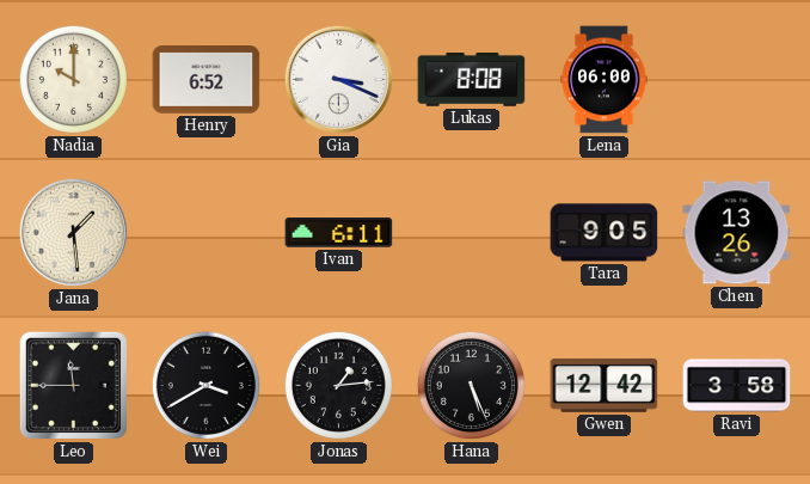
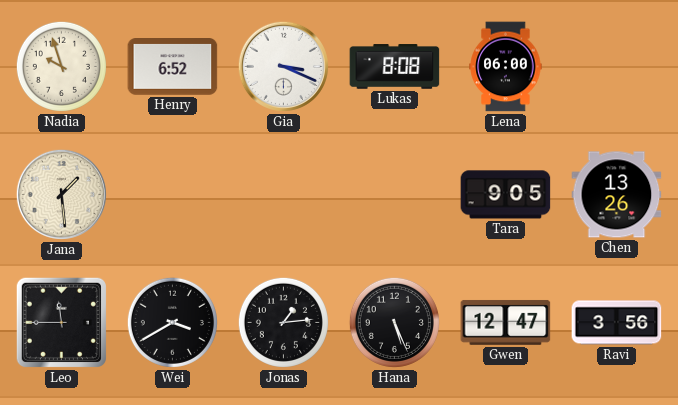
Nadia: 10:00 -> 9:57
Ivan: 6:11 -> none
Gwen: 12:42 -> 12:47
Ravi: 3:58 -> 3:56
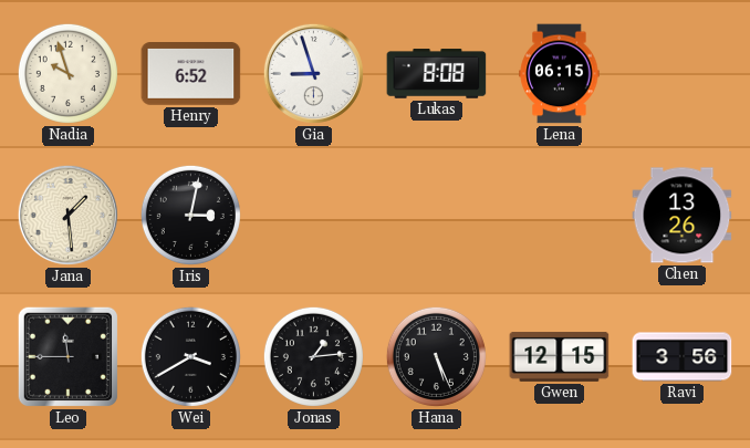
Gia: 3:19 -> 8:57
Lena: 06:00 -> 06:15
Iris: none -> 3:02
Tara: 9:05 -> none
Gwen: 12:47 -> 12:15
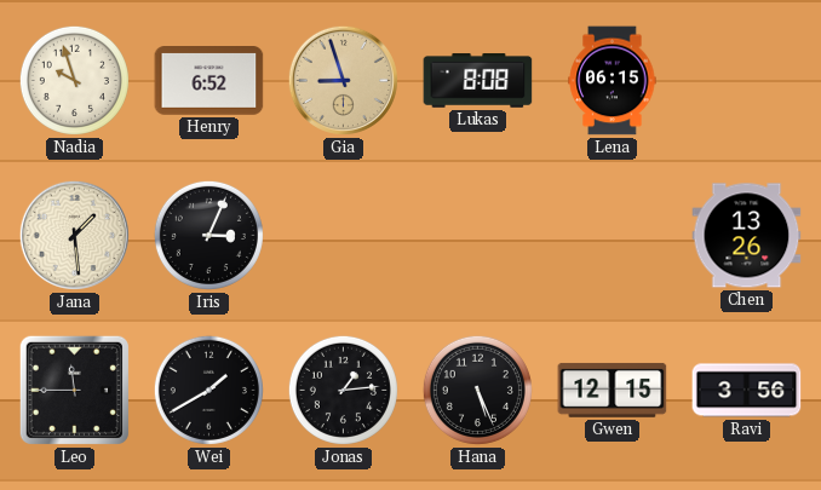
Gia dial: white -> champagne
Iris: 3:02 -> 3:04
Wei: 3:40 -> 1:40
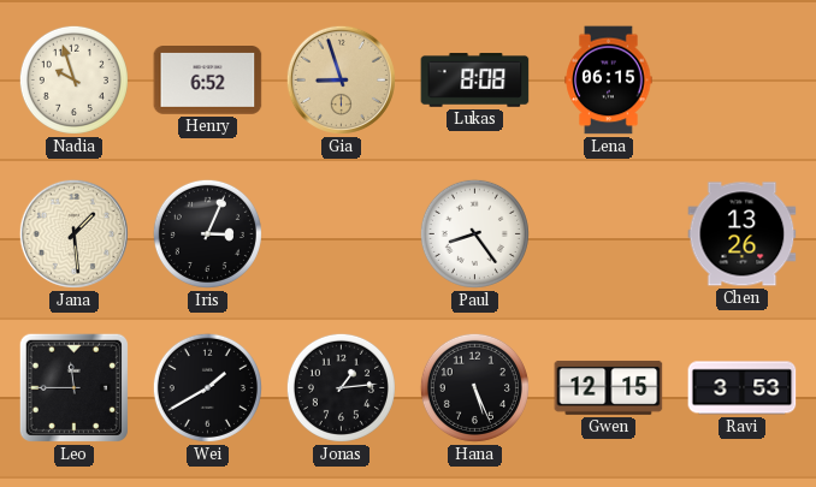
Paul: none -> 8:24
Ravi: 3:56 -> 3:53
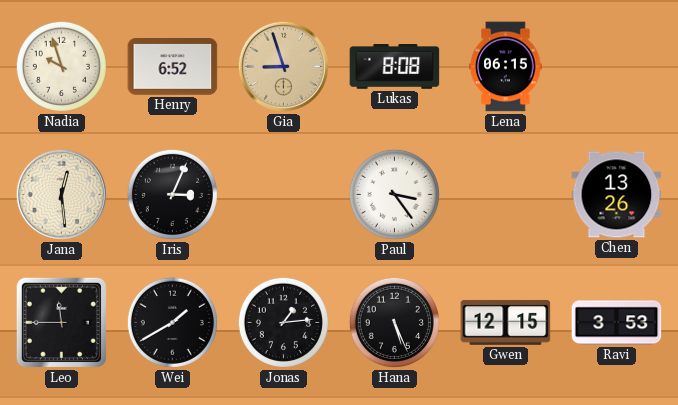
Jana: 1:29 -> 12:29
Paul: 8:24 -> 3:24
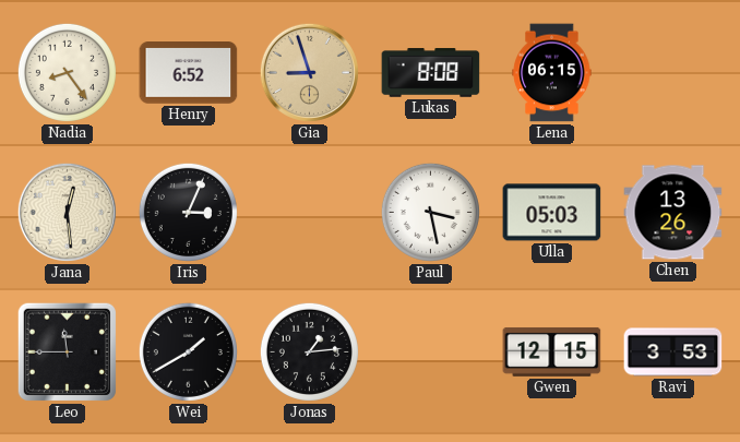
Nadia: 9:57 -> 8:24
Paul: 3:24 -> 3:28
Ulla: none -> 05:03
Hana: 5:26 -> none
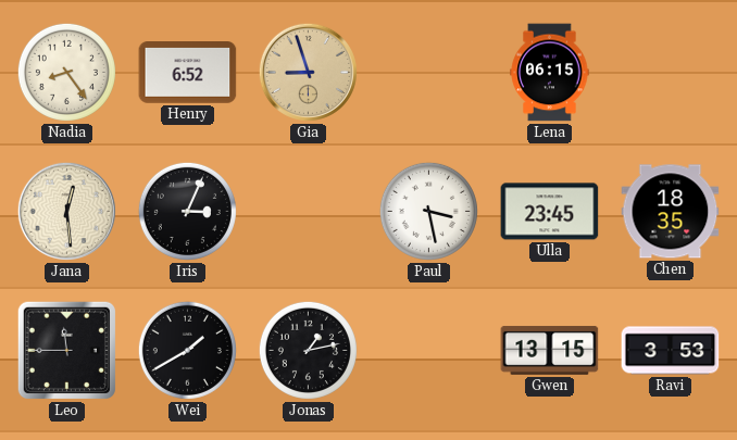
Lukas: 8:08 -> none
Ulla: 05:03 -> 23:45
Chen: 13:26 -> 18:35
Jonas: 1:14 -> 1:13
Gwen: 12:15 -> 13:15
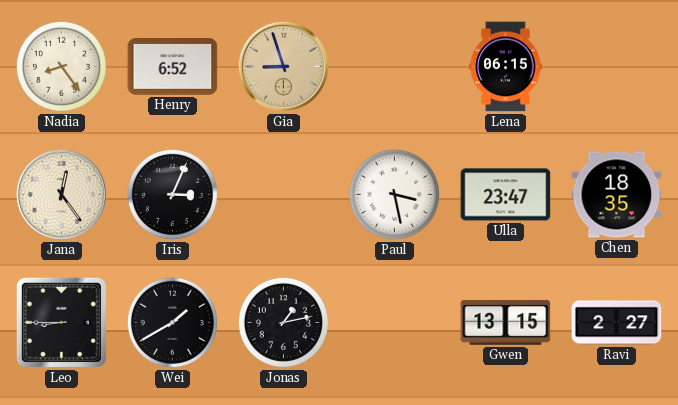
Jana: 12:29 -> 12:24
Ulla: 23:45 -> 23:47
Leo: 11:45 -> 8:45
Ravi: 3:53 -> 2:27
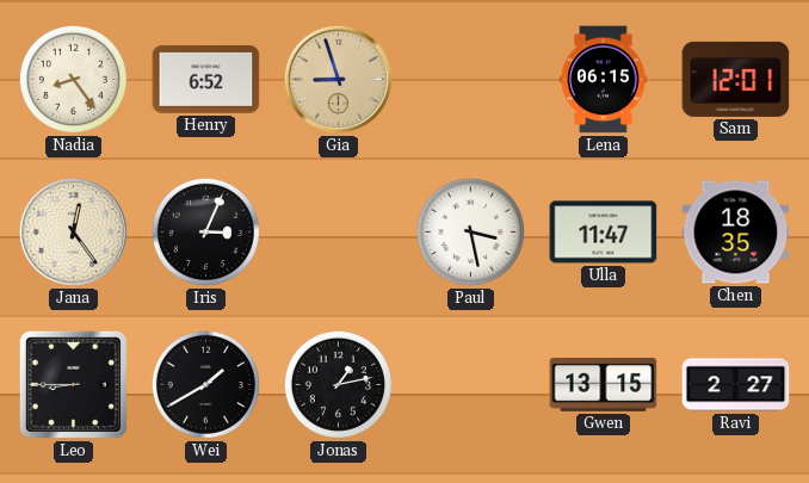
Sam: none -> 12:01
Ulla: 23:47 -> 11:47
